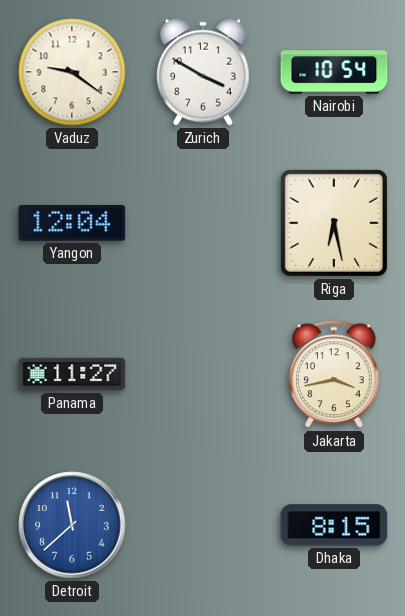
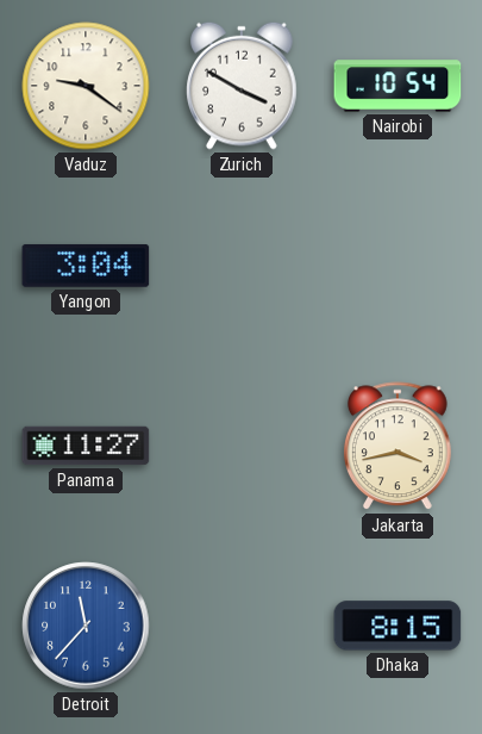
Yangon: 12:04 -> 3:04
Riga: 6:28 -> none
Detroit: 11:38 -> 11:37
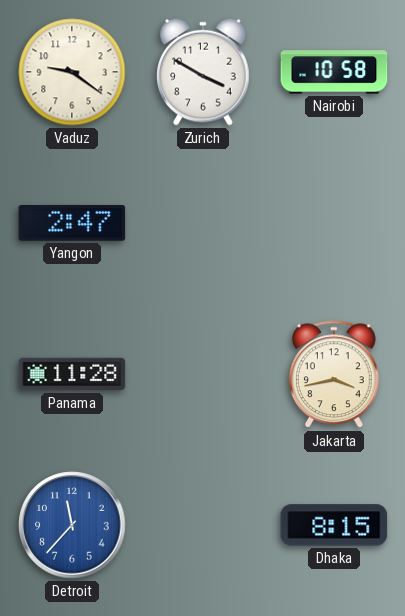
Nairobi: 10:54 -> 10:58
Yangon: 3:04 -> 2:47
Panama: 11:27 -> 11:28
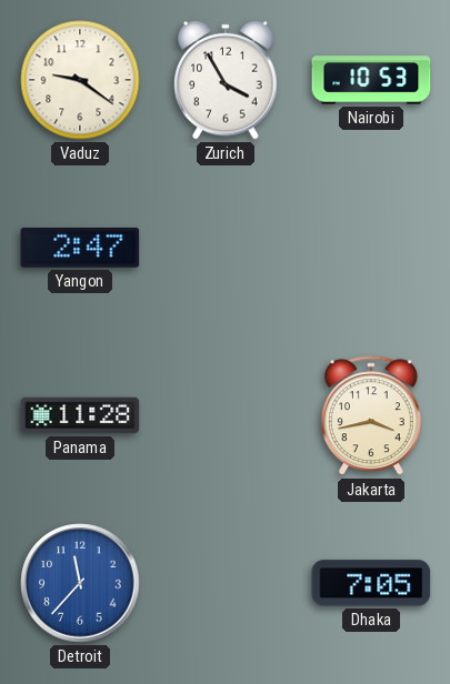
Zurich: 3:50 -> 3:55
Nairobi: 10:58 -> 10:53
Dhaka: 8:15 -> 7:05
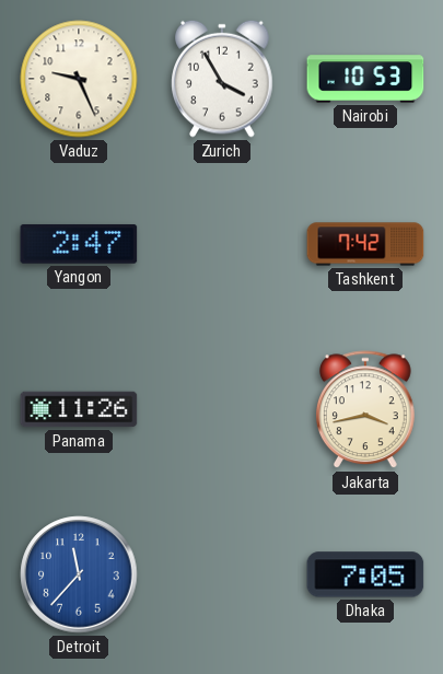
Vaduz: 9:21 -> 9:26
Tashkent: none -> 7:42
Panama: 11:28 -> 11:26
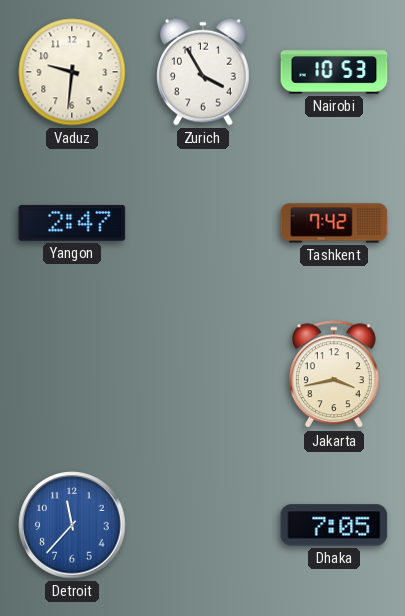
Vaduz: 9:26 -> 9:31
Panama: 11:26 -> none
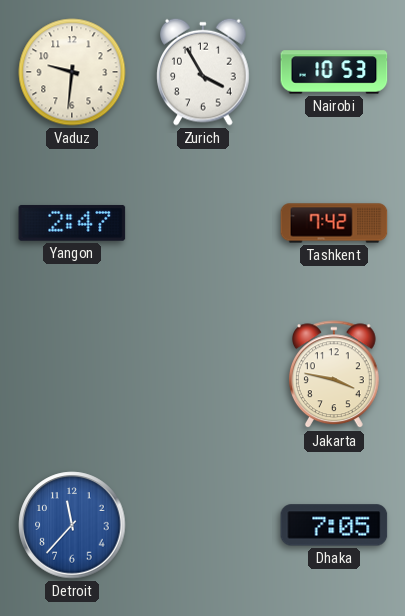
Jakarta: 3:43 -> 3:47
